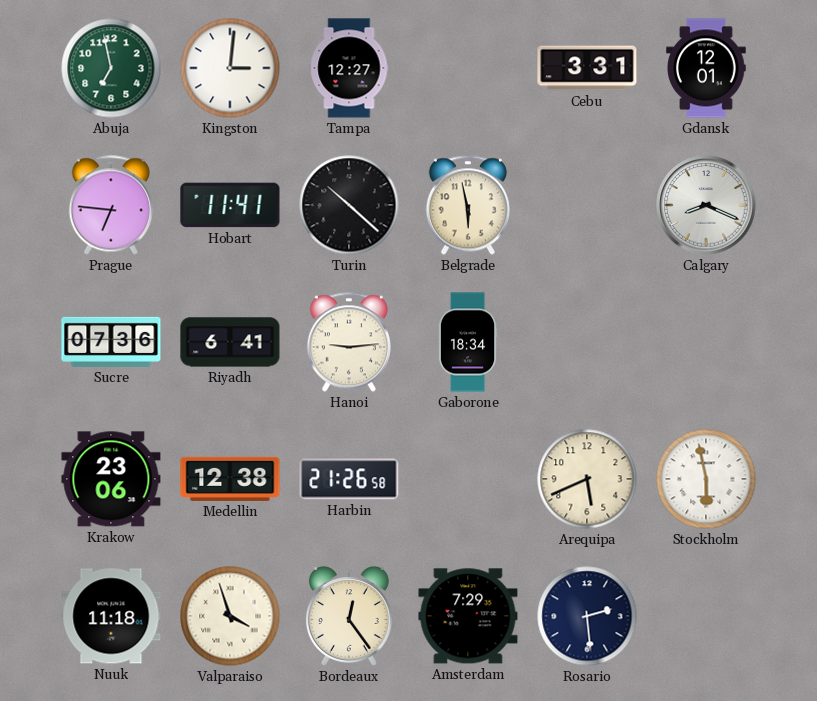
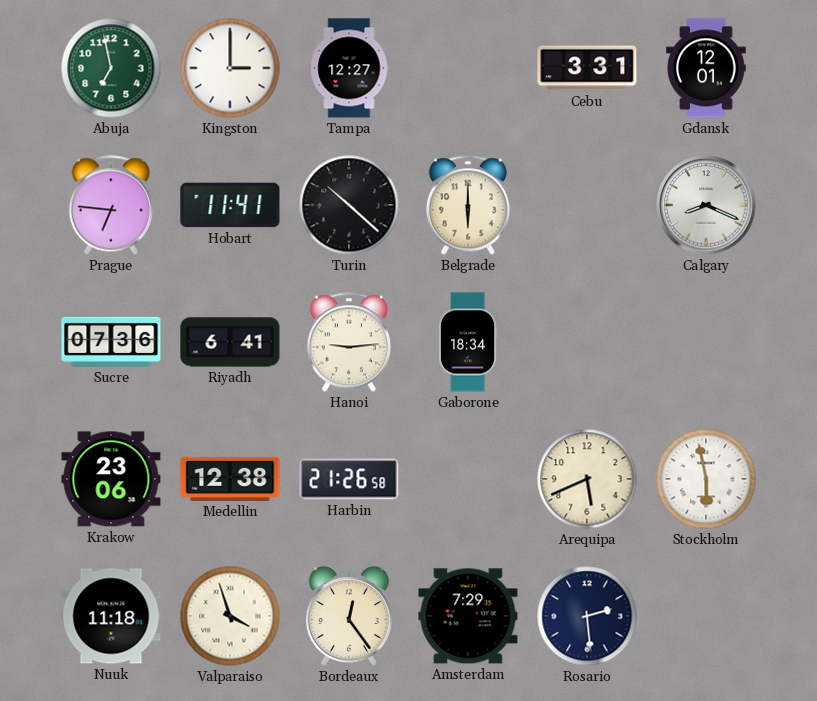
Kingston: 3:01 -> 3:00
Belgrade: 5:58 -> 6:00
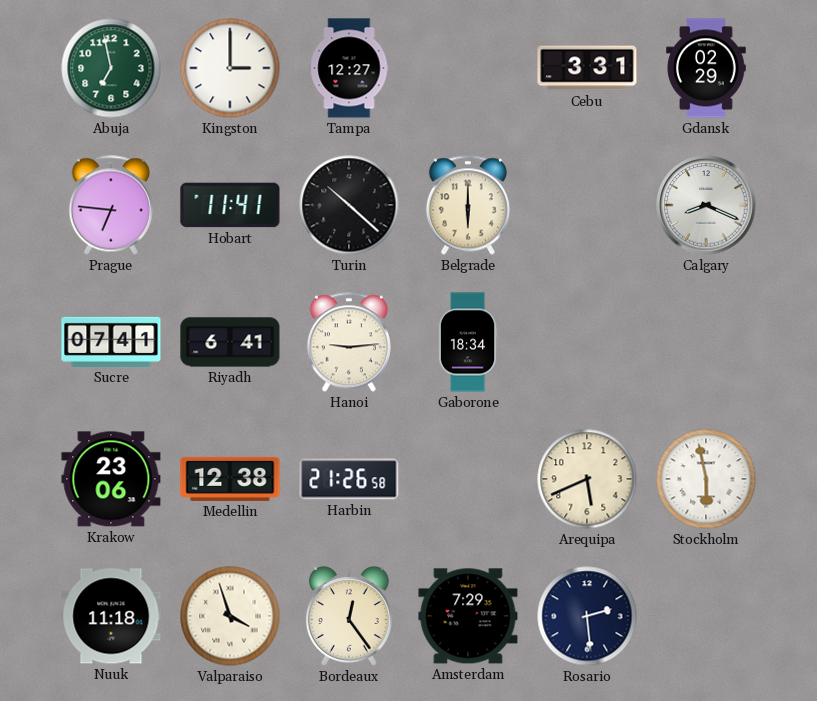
Gdansk: 12:01 -> 02:29
Sucre: 07:36 -> 07:41
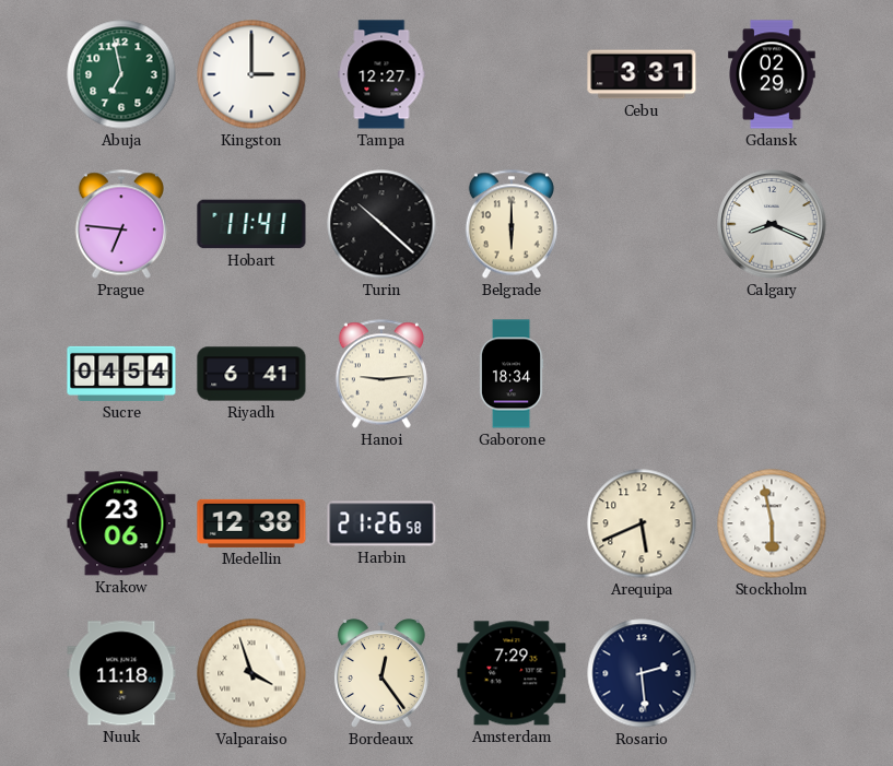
Sucre: 07:41 -> 04:54
